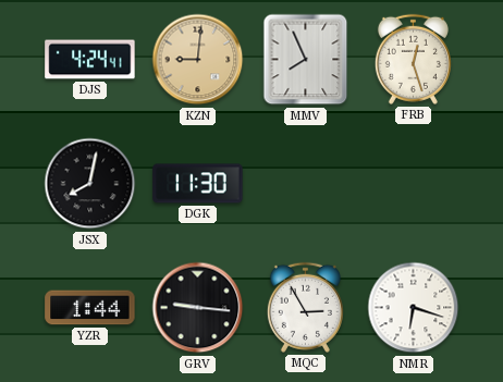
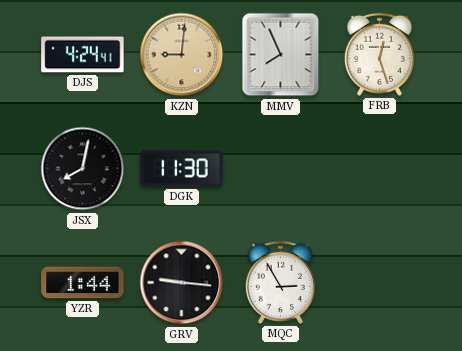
NMR: 6:18 -> none
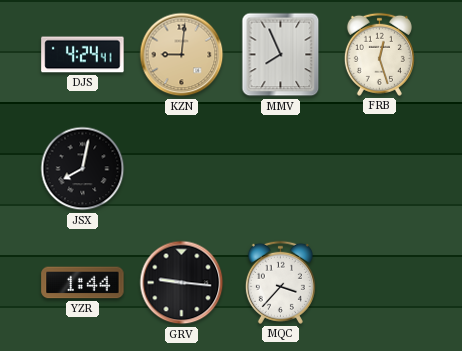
DGK: 11:30 -> none
MQC: 2:55 -> 3:37
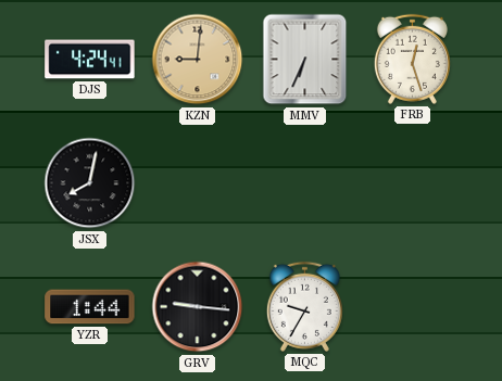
MMV: 7:56 -> 6:34
MQC: 3:37 -> 9:35
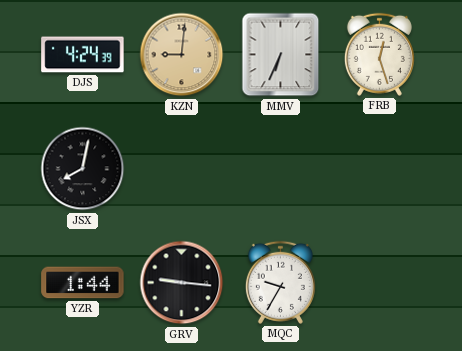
DJS: 4:24:41 -> 4:24:39
